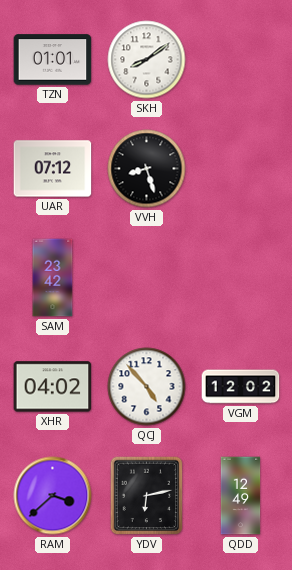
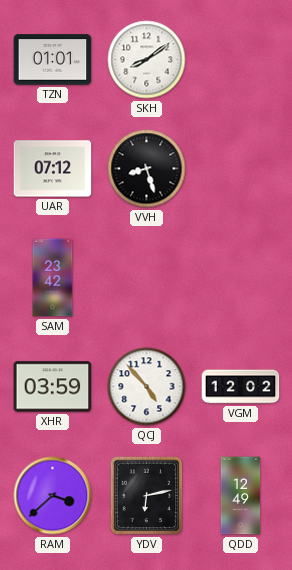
XHR: 04:02 -> 03:59
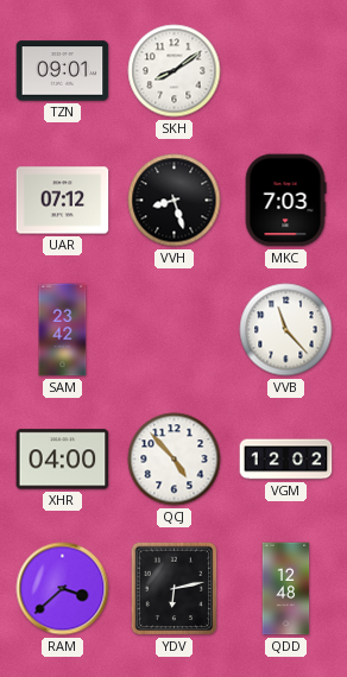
TZN: 01:01 -> 09:01
MKC: none -> 7:03
VVB: none -> 11:23
XHR: 03:59 -> 04:00
QDD: 12:49 -> 12:48
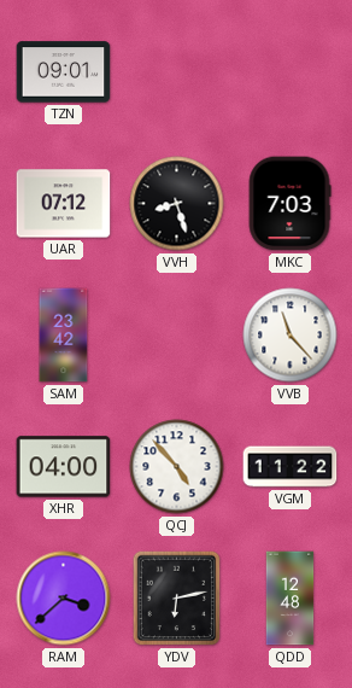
SKH: 8:09 -> none
VGM: 12:02 -> 11:22
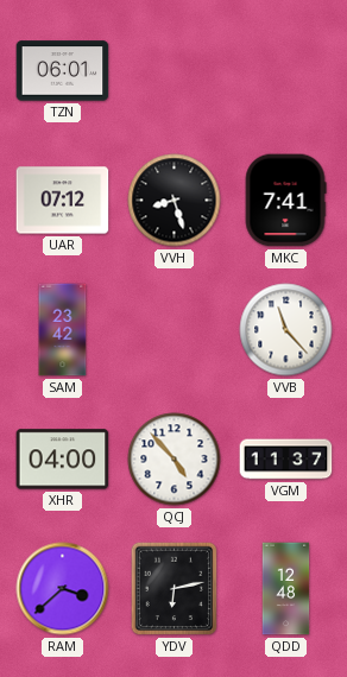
TZN: 09:01 -> 06:01
MKC: 7:03 -> 7:41
VGM: 11:22 -> 11:37
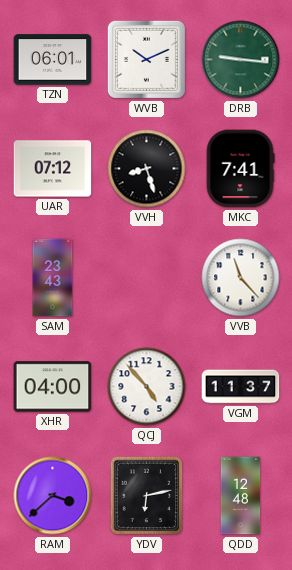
WVB: none -> 10:11
DRB: none -> 9:16
SAM: 23:42 -> 23:43
